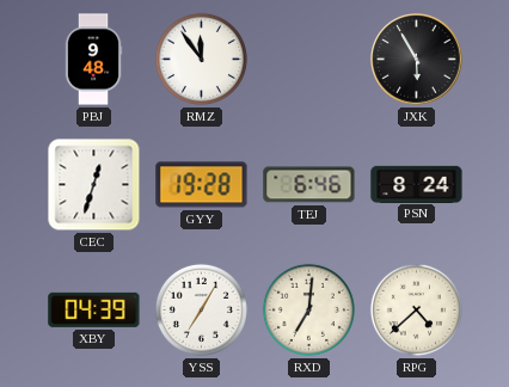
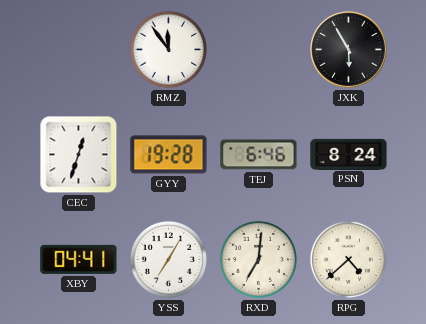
PBJ: 9:48 -> none
XBY: 04:39 -> 04:41
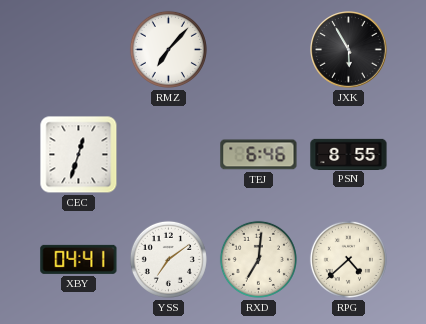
RMZ: 11:54 -> 7:07
GYY: 19:28 -> none
PSN: 8:24 -> 8:55
YSS: 7:05 -> 7:09
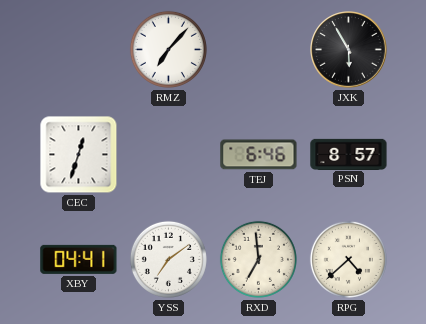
PSN: 8:55 -> 8:57
RXD: 7:01 -> 6:59
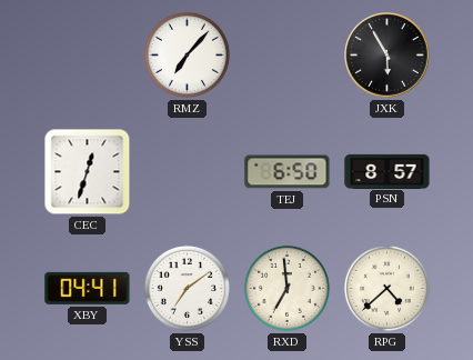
TEJ: 6:46 -> 6:50
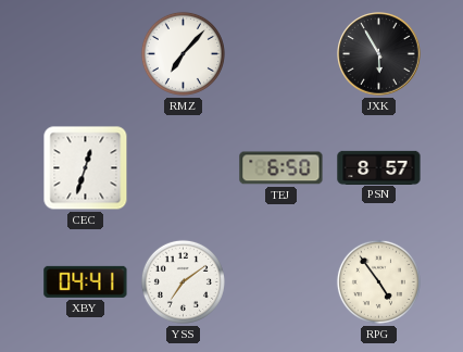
RXD: 6:59 -> none
RPG: 4:38 -> 4:54
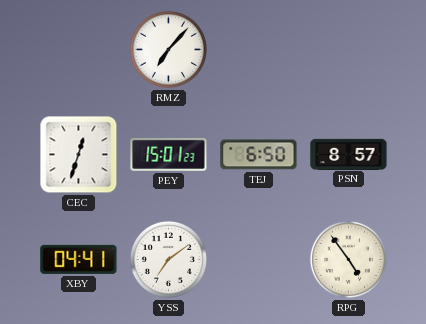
JXK: 5:55 -> none
PEY: none -> 15:01
